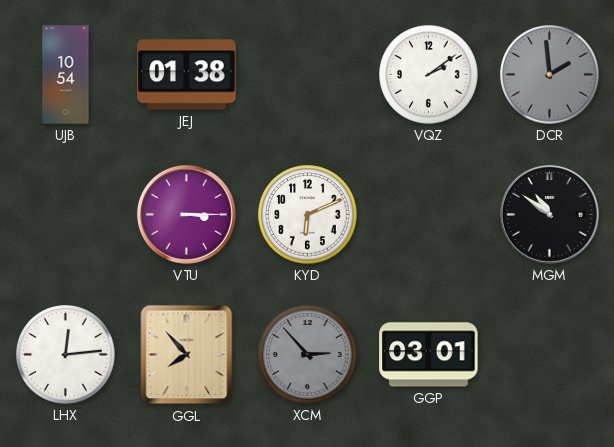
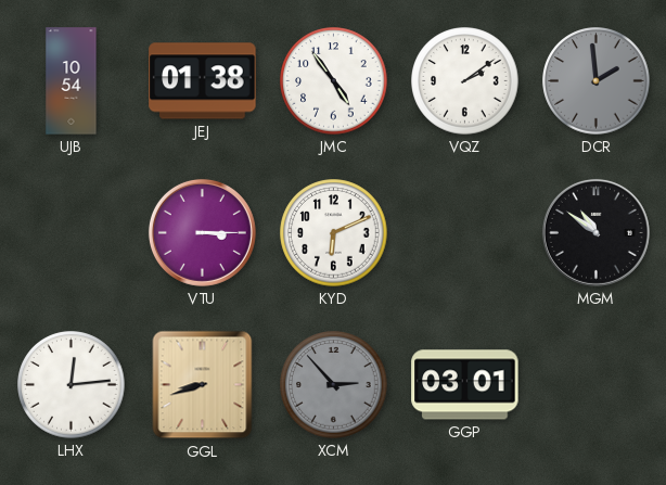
JMC: none -> 4:54
GGL: 7:53 -> 8:42
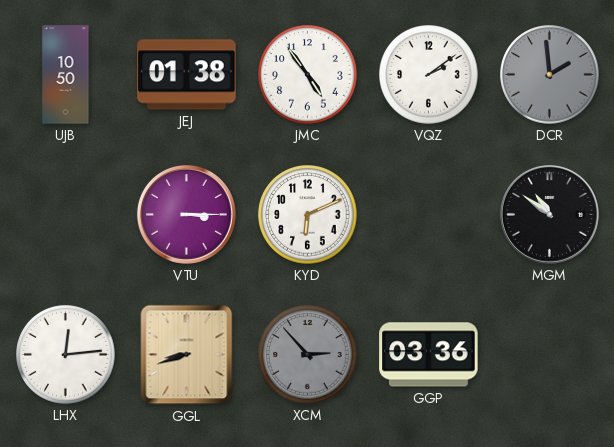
UJB: 10:54 -> 10:50
GGP: 03:01 -> 03:36
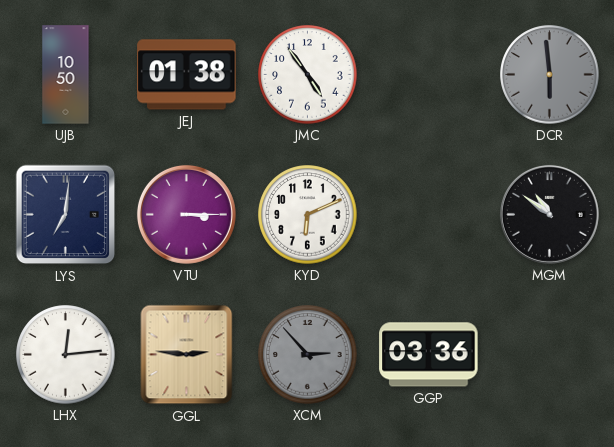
VQZ: 2:09 -> none
DCR: 1:59 -> 5:59
LYS: none -> 7:01
GGL: 8:42 -> 2:46
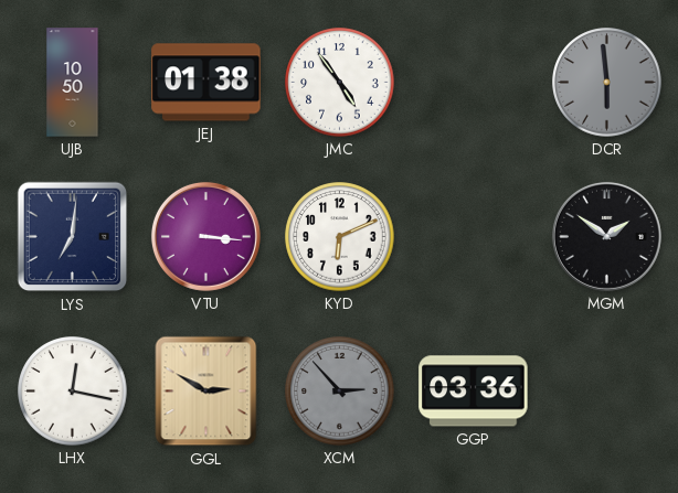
VTU: 3:15 -> 3:16
MGM: 10:51 -> 1:51
LHX: 12:14 -> 12:17
GGL: 2:46 -> 2:50
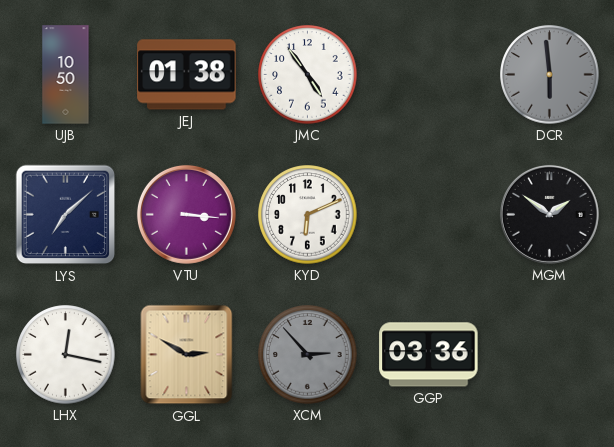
LYS: 7:01 -> 7:08
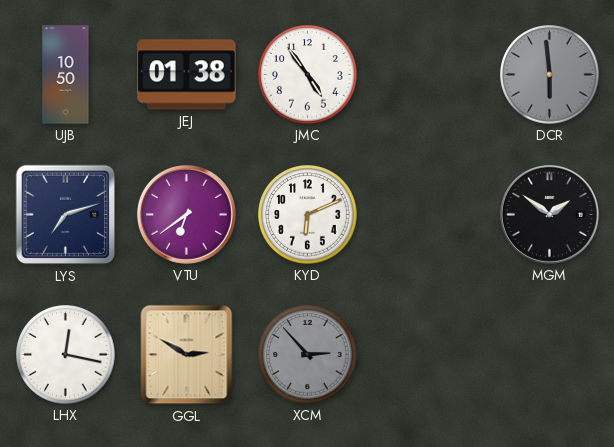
LYS: 7:08 -> 7:12
VTU: 3:16 -> 6:39
GGP: 03:36 -> none
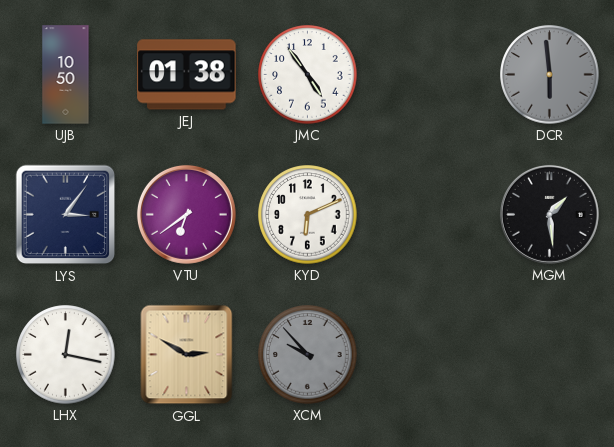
LYS: 7:12 -> 3:06
MGM: 1:51 -> 1:29
XCM: 2:53 -> 9:53
